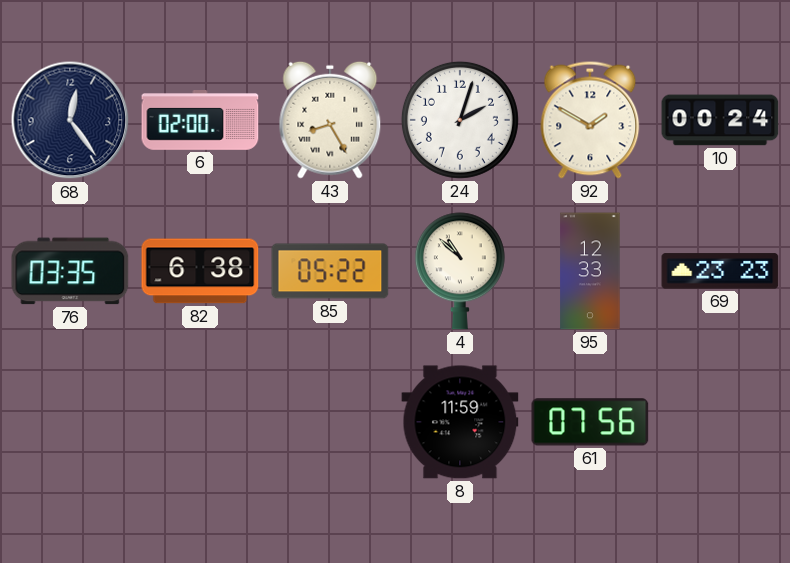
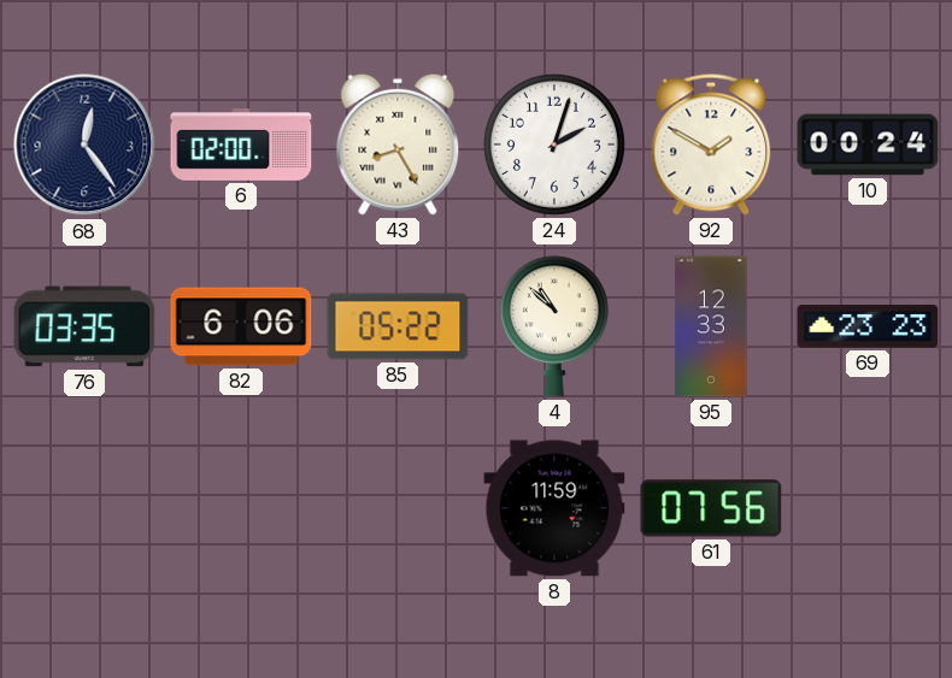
82: 6:38 -> 6:06
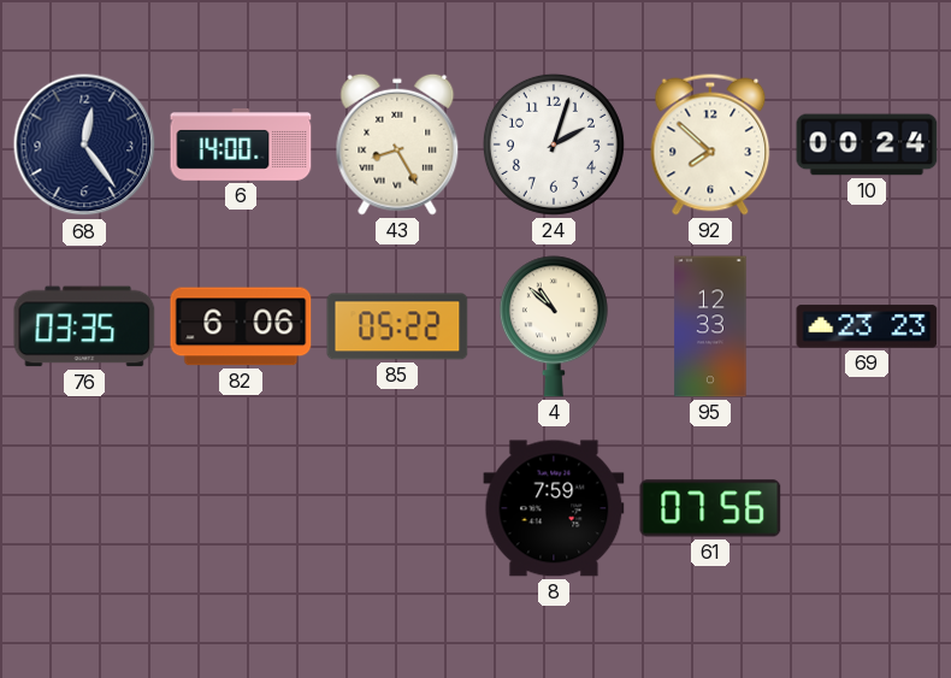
6: 02:00 -> 14:00
92: 1:50 -> 7:52
8: 11:59 -> 7:59
